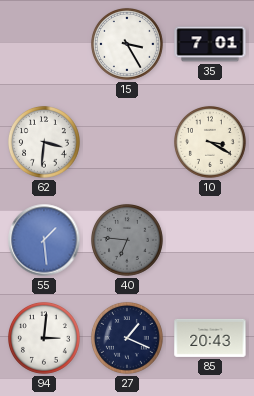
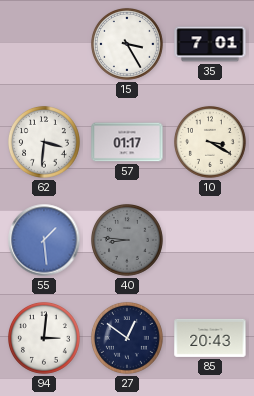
57: none -> 01:17
40: 6:46 -> 8:46
27: 1:19 -> 12:51
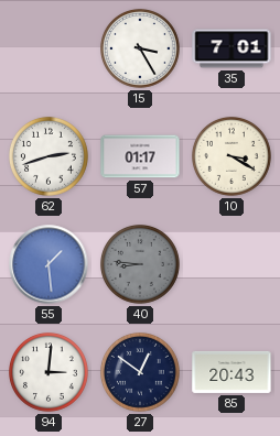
62: 3:31 -> 2:42
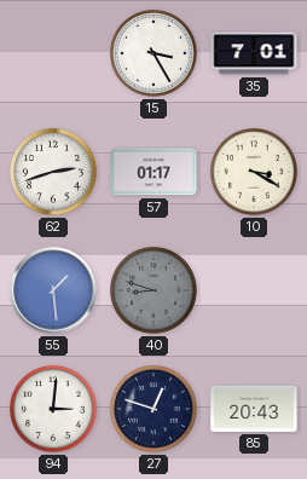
40: 8:46 -> 8:48
27: 12:51 -> 12:48
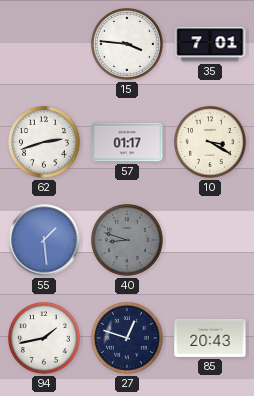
15: 3:25 -> 3:46
94: 3:01 -> 1:43
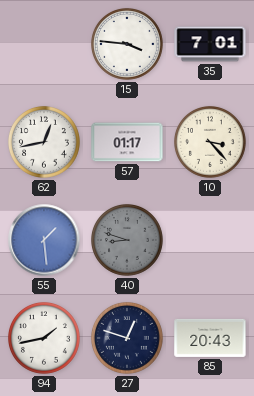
62: 2:42 -> 12:43
10: 3:20 -> 3:23
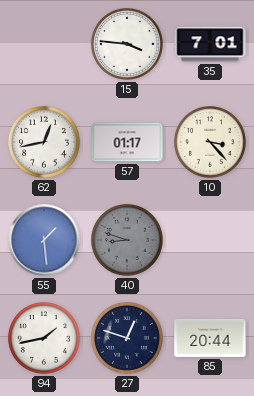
85: 20:43 -> 20:44
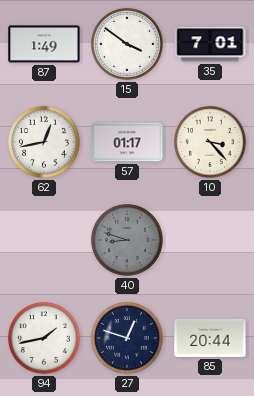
87: none -> 1:49
15: 3:46 -> 3:51
55: 1:29 -> none
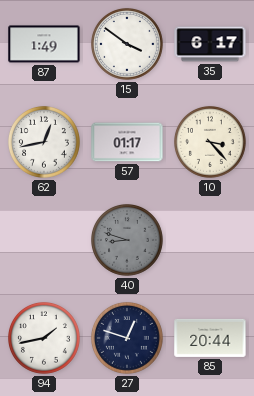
35: 7:01 -> 6:17
